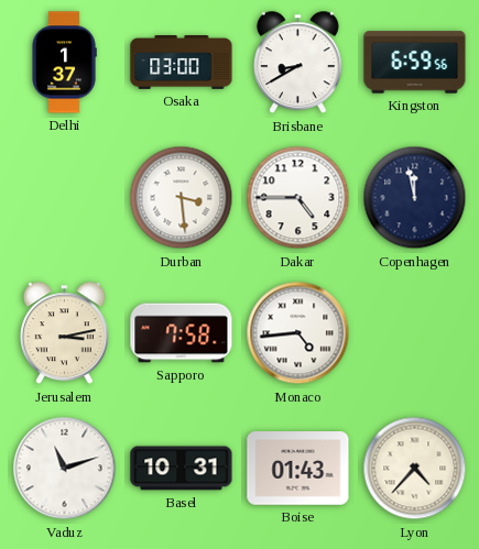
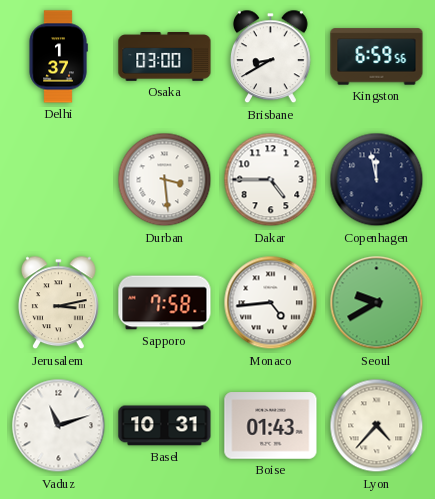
Seoul: none -> 9:40
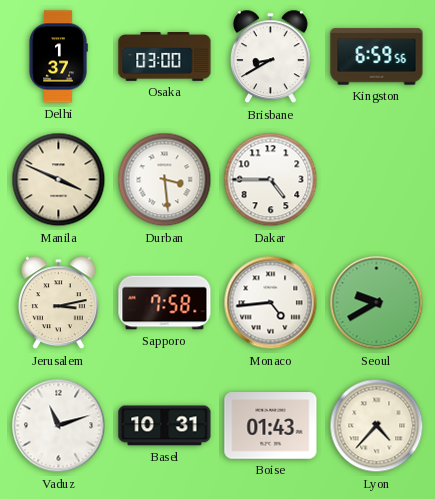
Manila: none -> 3:49
Copenhagen: 11:58 -> none
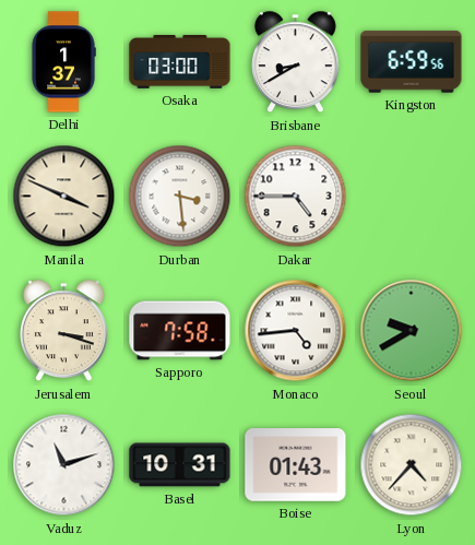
Jerusalem: 3:13 -> 3:18
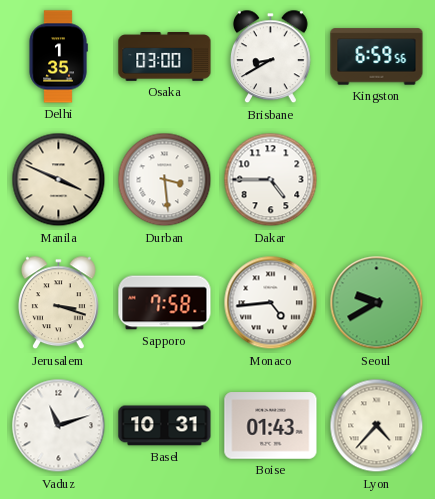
Delhi: 1:37 -> 1:35
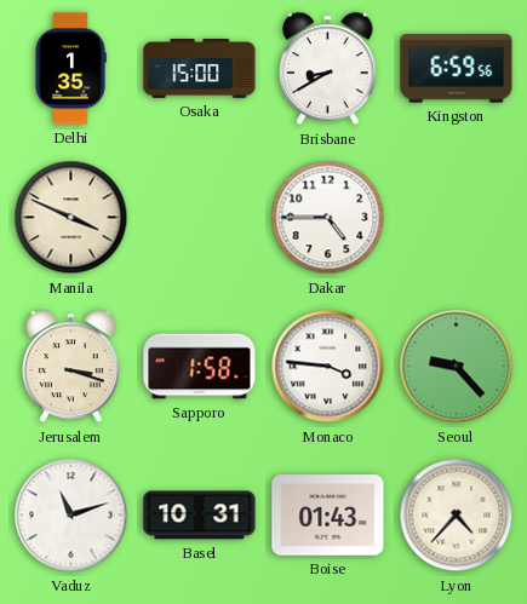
Osaka: 03:00 -> 15:00
Durban: 3:29 -> none
Sapporo: 7:58 -> 1:58
Monaco: 4:44 -> 3:46
Seoul: 9:40 -> 9:23
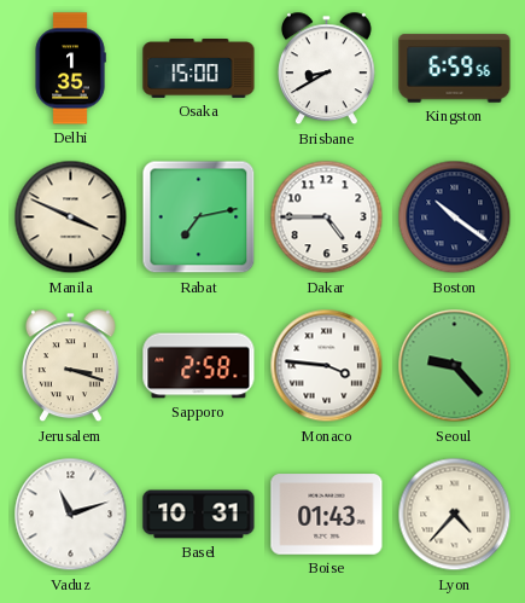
Rabat: none -> 7:13
Boston: none -> 10:21
Sapporo: 1:58 -> 2:58
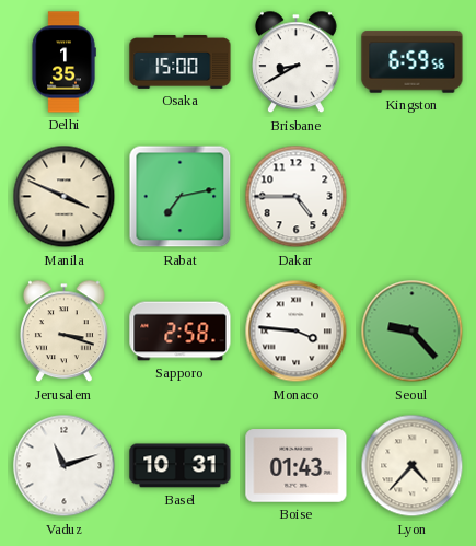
Boston: 10:21 -> none
